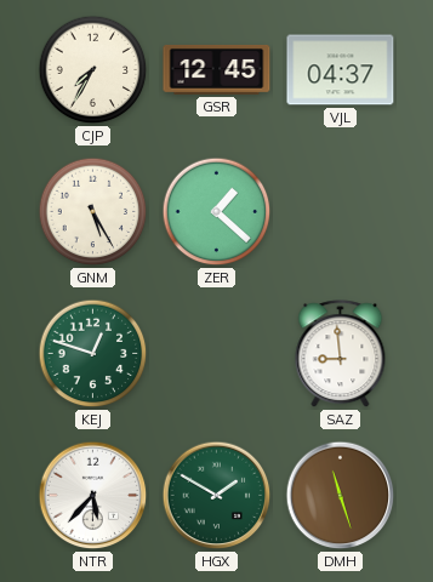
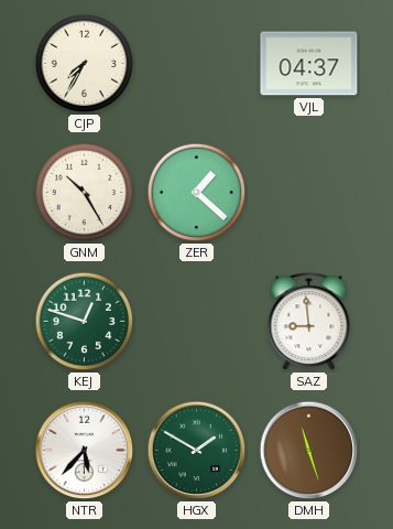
GSR: 12:45 -> none
GNM: 5:25 -> 10:25
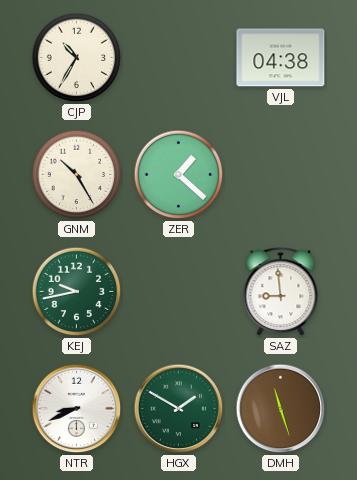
CJP: 7:35 -> 10:35
VJL: 04:37 -> 04:38
KEJ: 12:48 -> 9:43
NTR: 5:37 -> 8:41
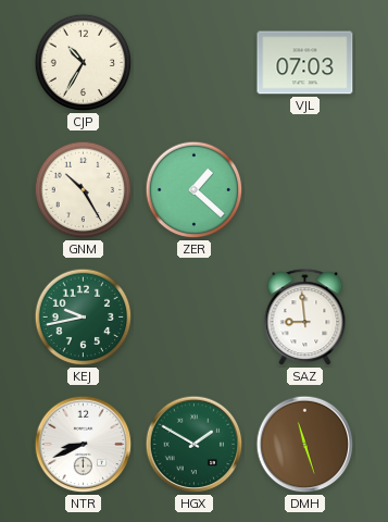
VJL: 04:38 -> 07:03
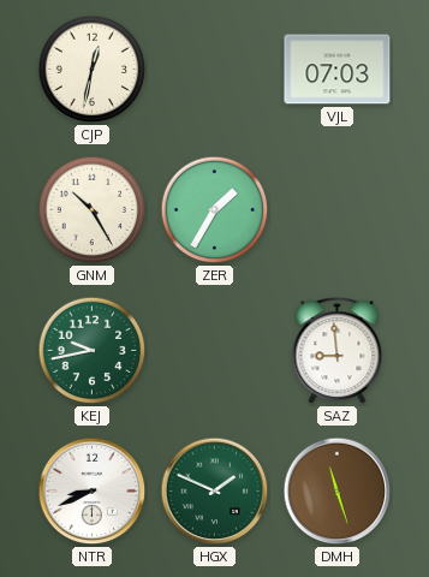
CJP: 10:35 -> 12:32
ZER: 1:22 -> 1:35
HGX: 1:50 -> 1:49
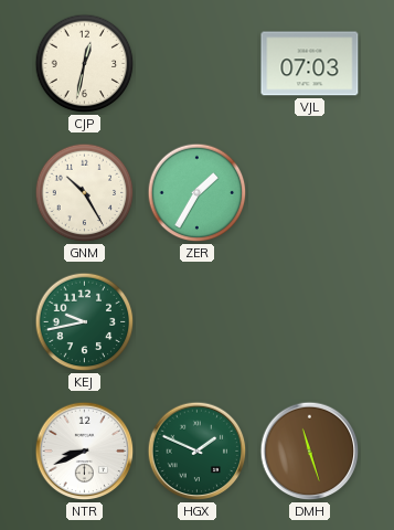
SAZ: 8:59 -> none
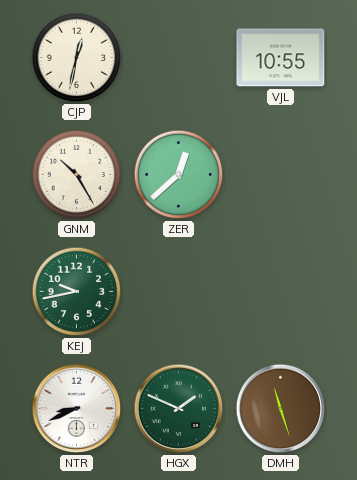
VJL: 07:03 -> 10:55
ZER: 1:35 -> 12:38
